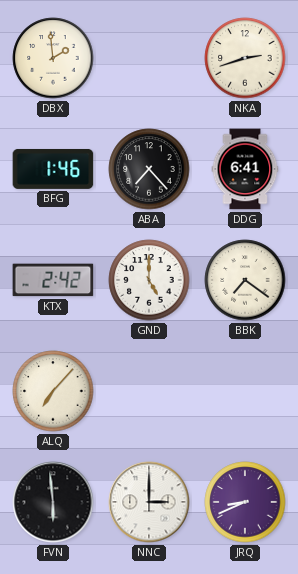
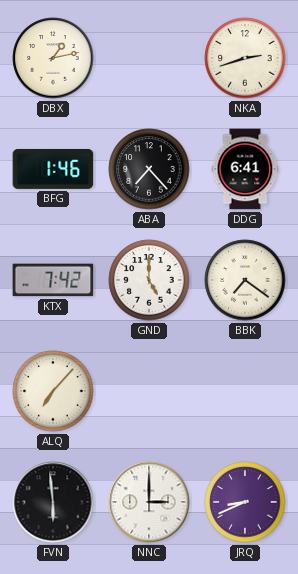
DBX: 1:59 -> 1:13
KTX: 2:42 -> 7:42
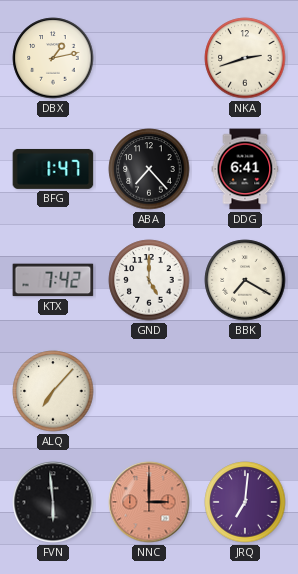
BFG: 1:46 -> 1:47
BBK: 7:21 -> 7:20
NNC dial: white -> salmon
JRQ: 8:41 -> 7:01
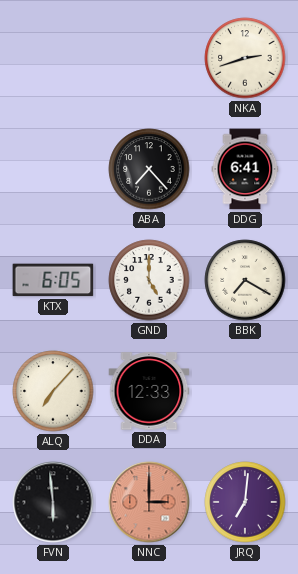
DBX: 1:13 -> none
BFG: 1:47 -> none
KTX: 7:42 -> 6:05
DDA: none -> 12:33
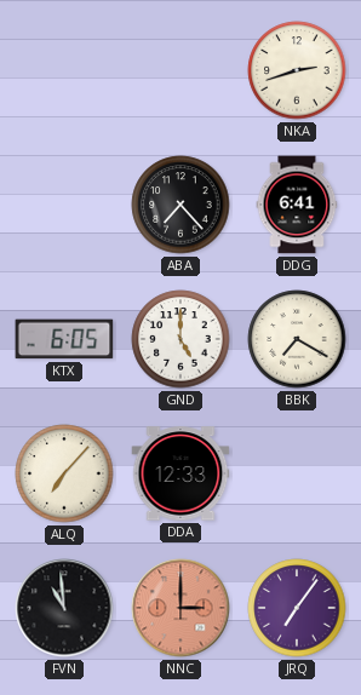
FVN: 5:59 -> 10:59
JRQ: 7:01 -> 7:06
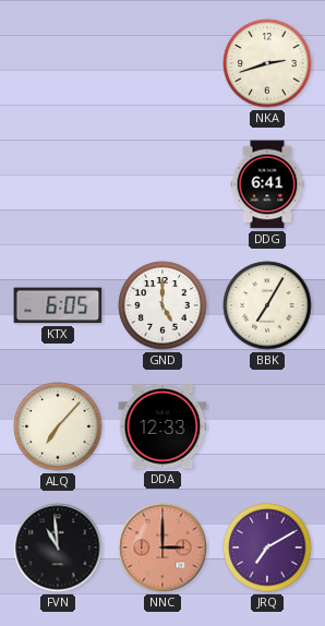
ABA: 7:23 -> none
BBK: 7:20 -> 7:05
JRQ: 7:06 -> 7:10
